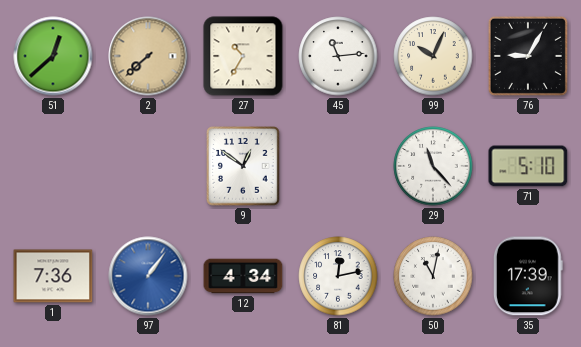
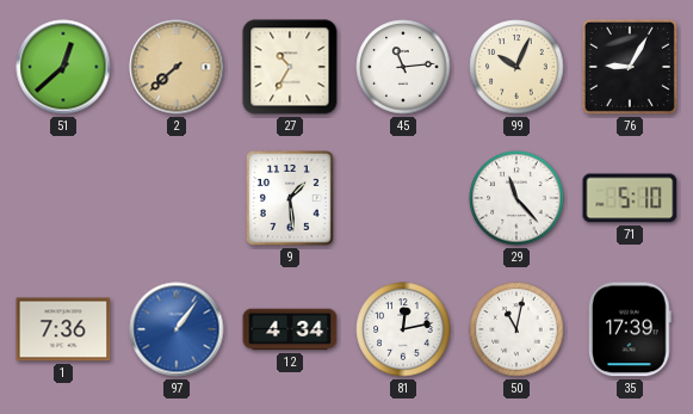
9: 12:51 -> 1:29
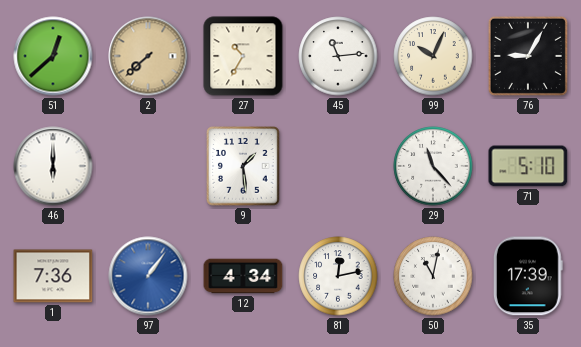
46: none -> 6:00
